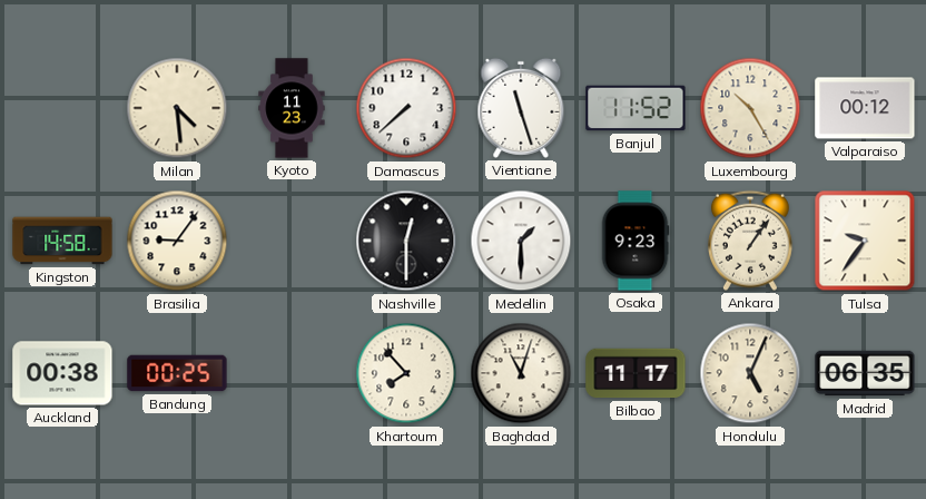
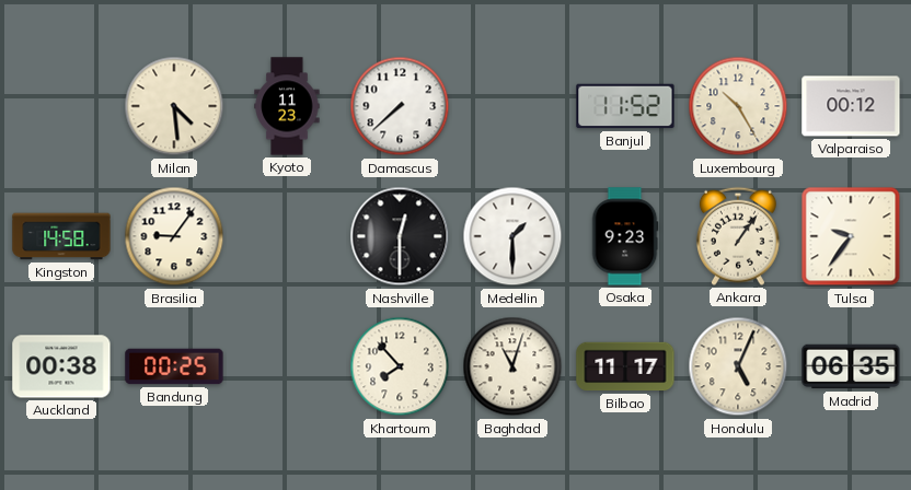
Vientiane: 11:27 -> none
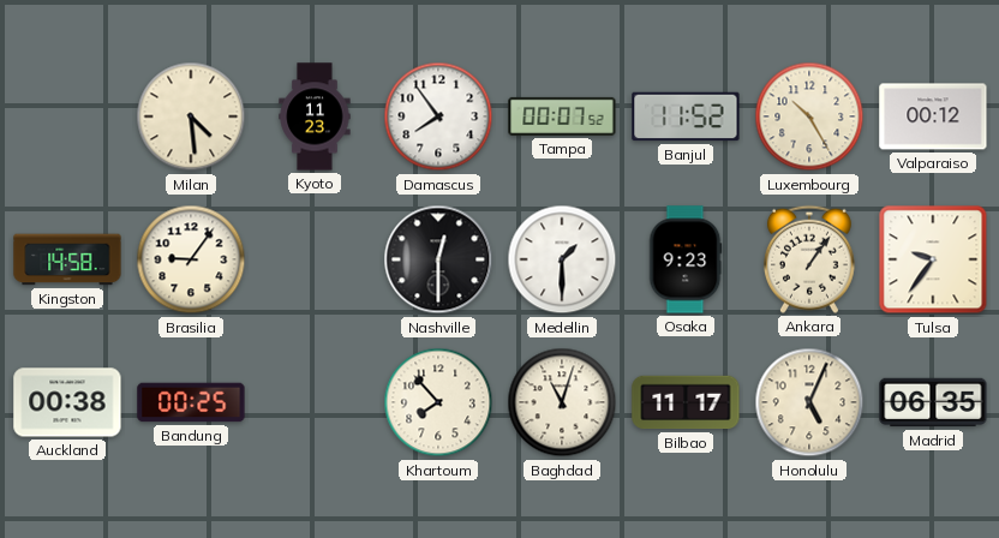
Damascus: 7:38 -> 7:54
Tampa: none -> 00:07
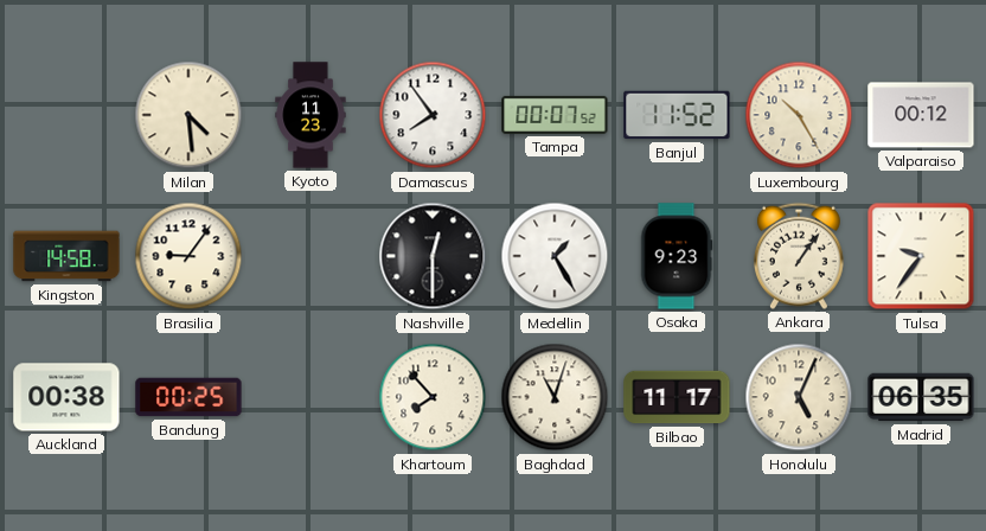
Medellin: 1:30 -> 1:25
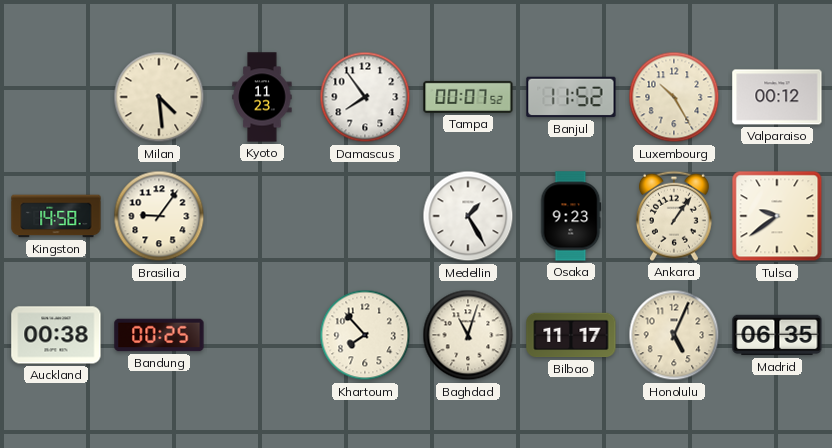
Nashville: 12:30 -> none
Tulsa: 9:36 -> 9:39
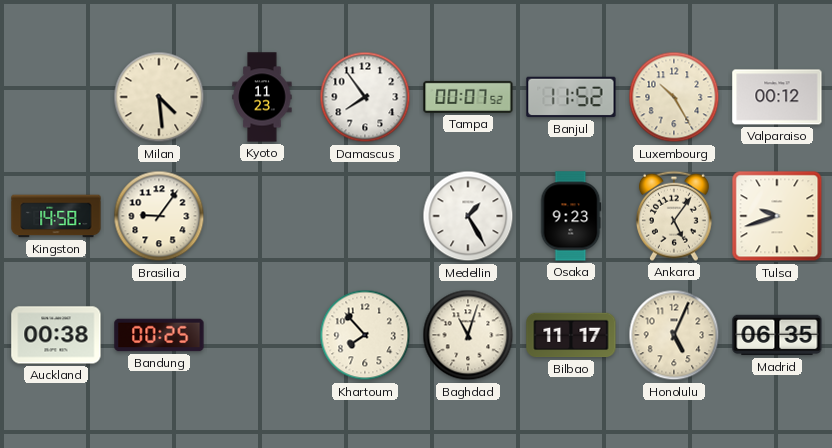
Ankara: 1:06 -> 5:06
Tulsa: 9:39 -> 9:42
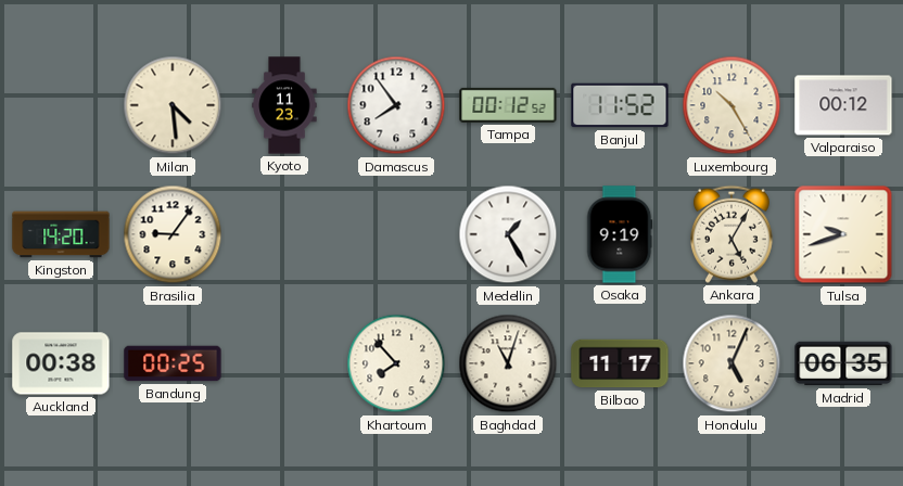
Tampa: 00:07 -> 00:12
Kingston: 14:58 -> 14:20
Osaka: 9:23 -> 9:19
Ankara: 5:06 -> 5:05
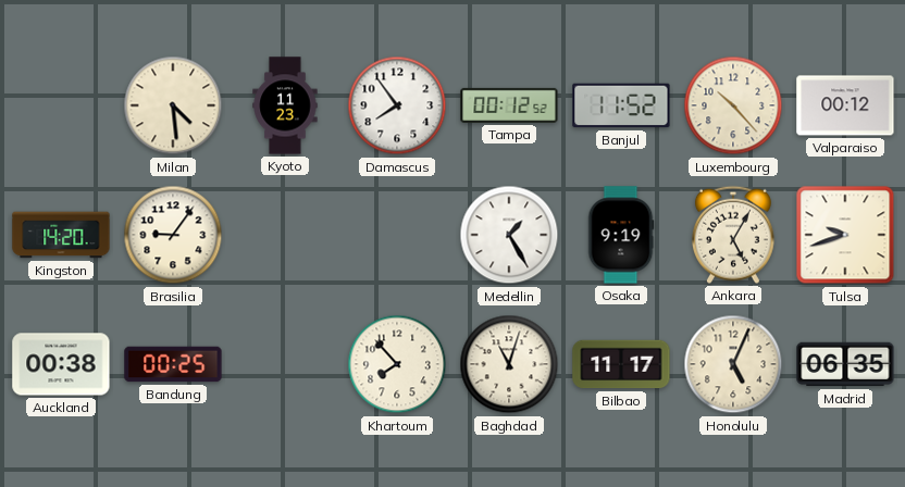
Luxembourg: 10:25 -> 10:23
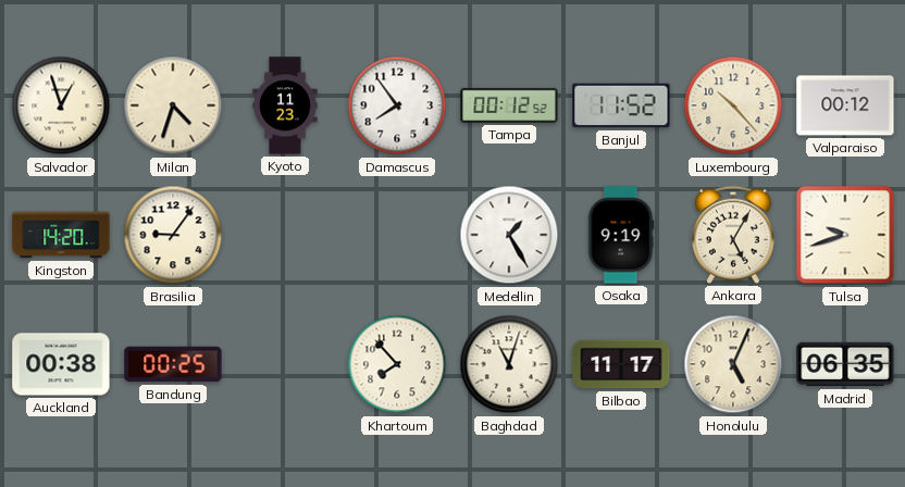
Salvador: none -> 12:57
Milan: 4:29 -> 4:33
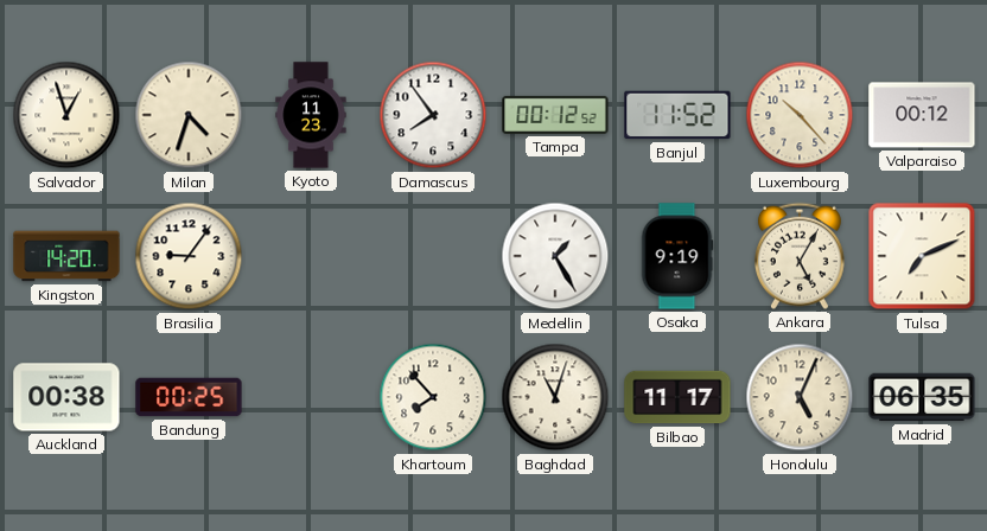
Tulsa: 9:42 -> 7:11
